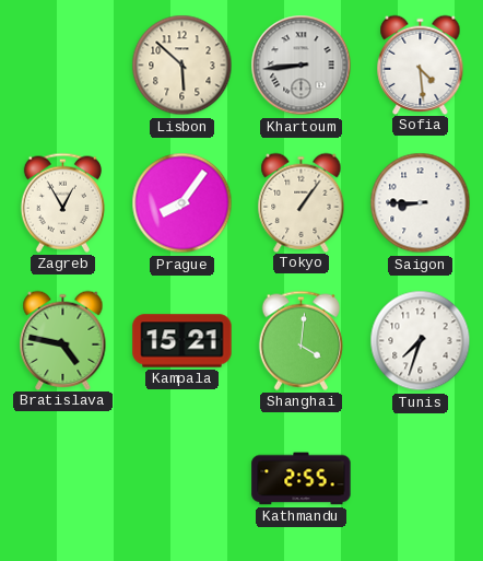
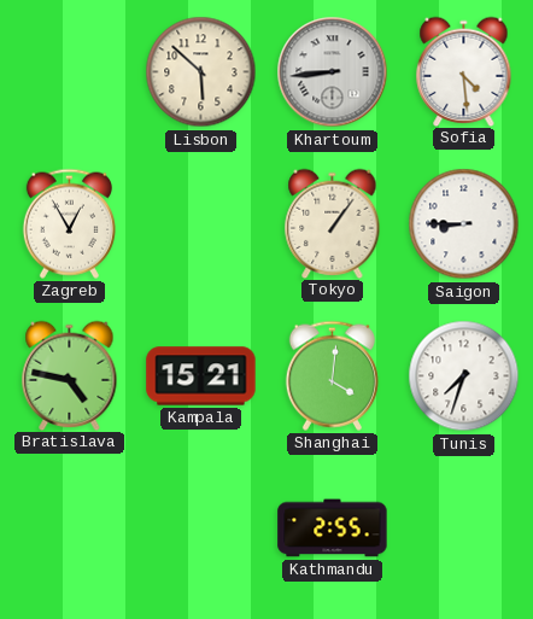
Prague: 8:06 -> none
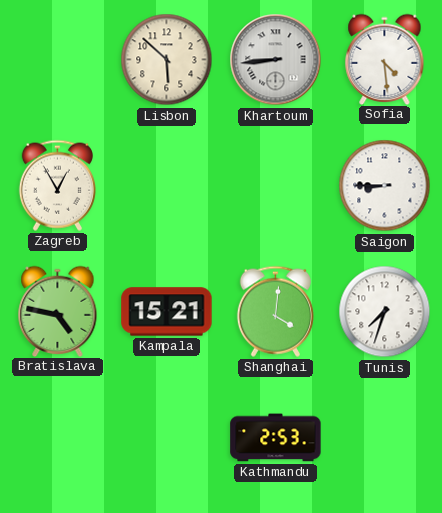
Tokyo: 1:06 -> none
Kathmandu: 2:55 -> 2:53
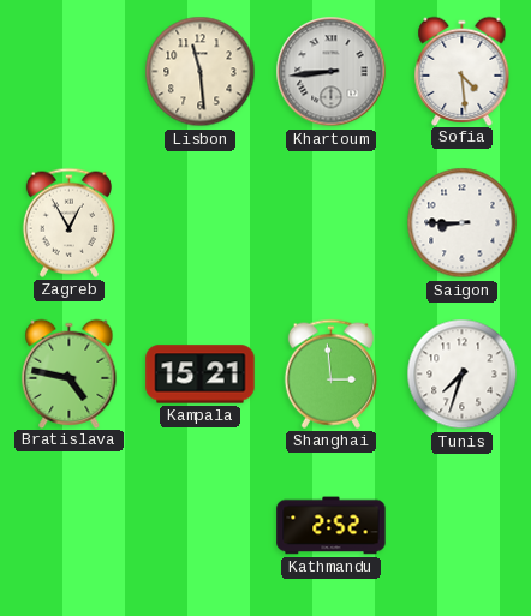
Lisbon: 5:52 -> 11:29
Shanghai: 4:01 -> 2:59
Kathmandu: 2:53 -> 2:52
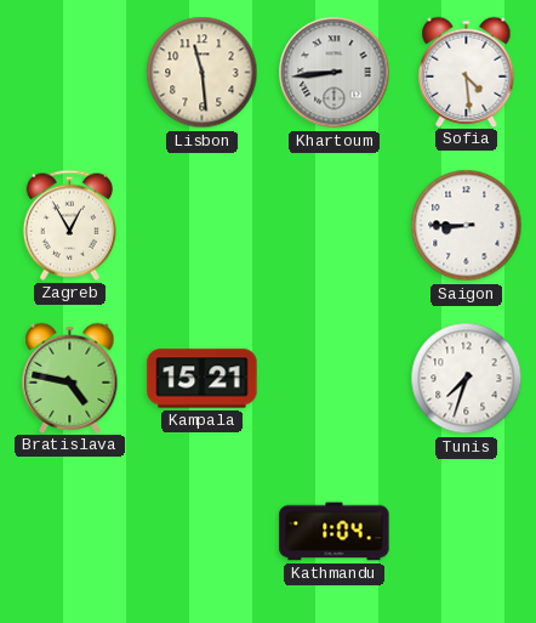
Shanghai: 2:59 -> none
Kathmandu: 2:52 -> 1:04
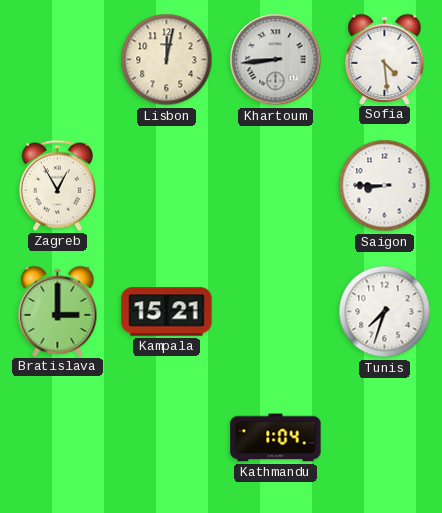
Lisbon: 11:29 -> 12:02
Bratislava: 4:47 -> 3:00
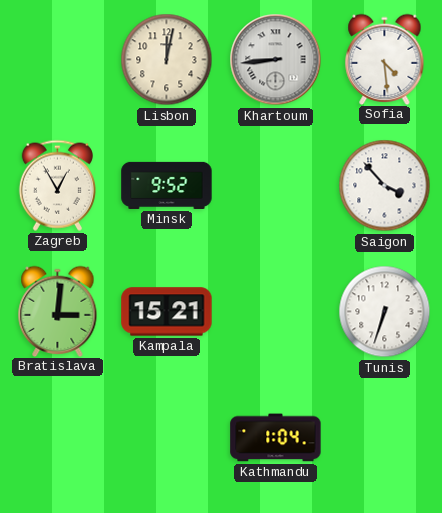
Minsk: none -> 9:52
Saigon: 8:45 -> 3:53
Bratislava: 3:00 -> 3:01
Tunis: 7:33 -> 6:33
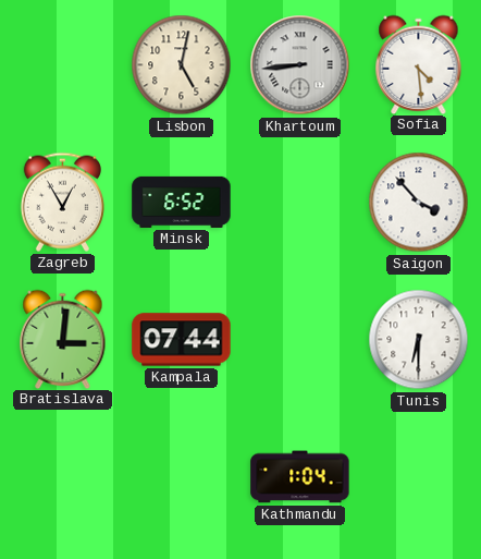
Lisbon: 12:02 -> 5:02
Minsk: 9:52 -> 6:52
Kampala: 15:21 -> 07:44
Tunis: 6:33 -> 6:30
